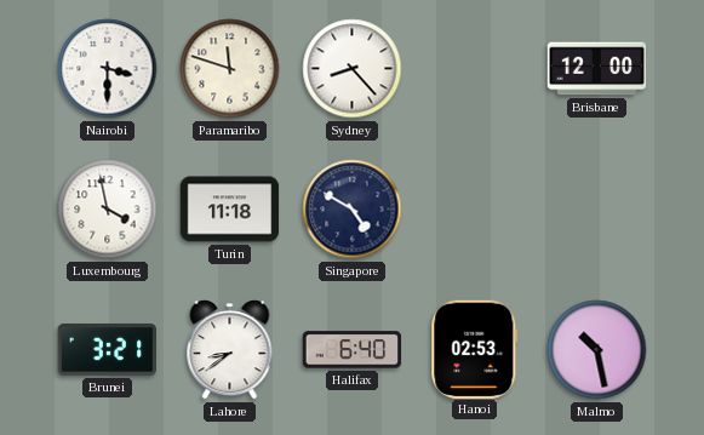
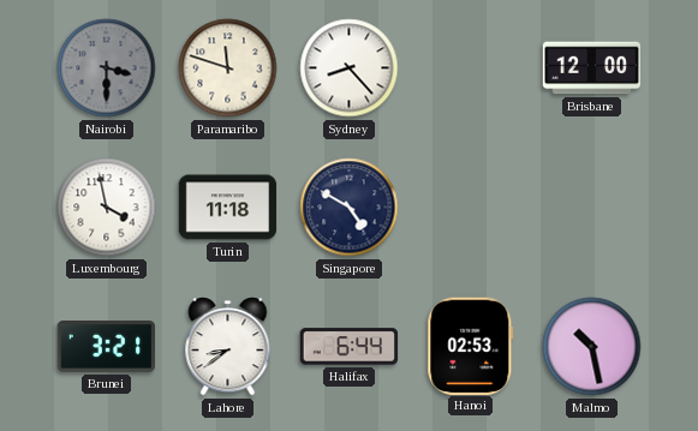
Nairobi dial: white -> grey
Halifax: 6:40 -> 6:44
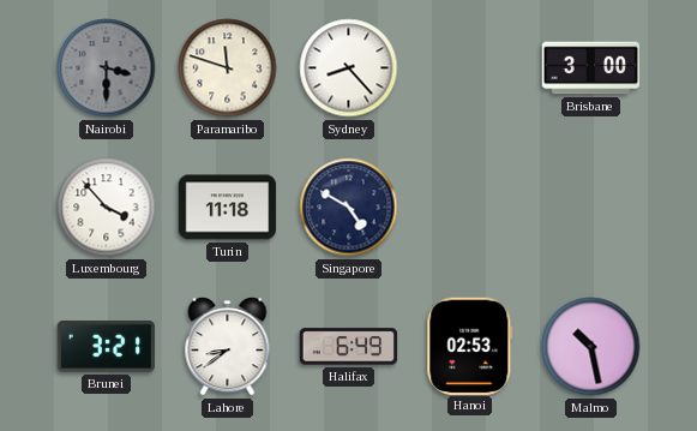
Brisbane: 12:00 -> 3:00
Luxembourg: 3:58 -> 3:53
Halifax: 6:44 -> 6:49
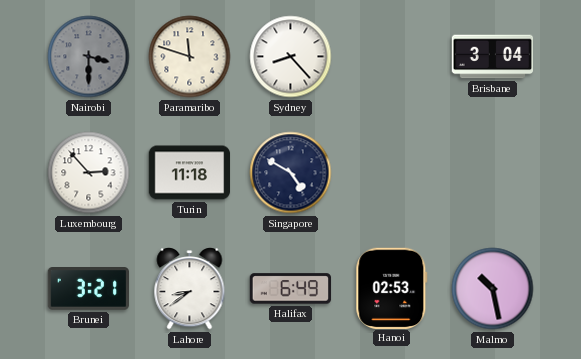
Brisbane: 3:00 -> 3:04
Luxembourg: 3:53 -> 2:53
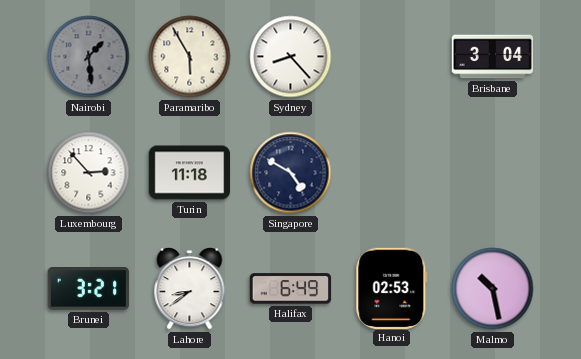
Nairobi: 3:30 -> 1:29
Paramaribo: 11:48 -> 5:55
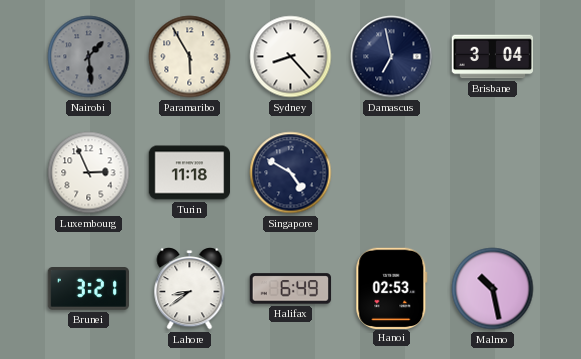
Damascus: none -> 6:58
Luxembourg: 2:53 -> 2:56
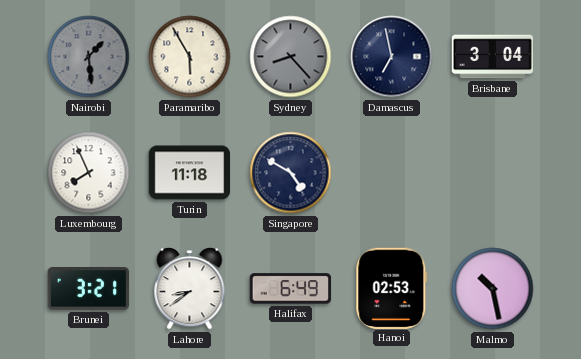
Sydney dial: white -> grey
Luxembourg: 2:56 -> 7:56
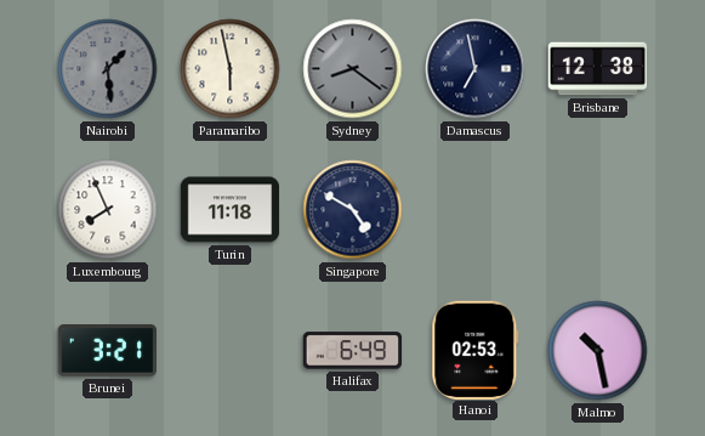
Paramaribo: 5:55 -> 5:58
Sydney: 8:23 -> 8:21
Brisbane: 3:04 -> 12:38
Lahore: 8:39 -> none
